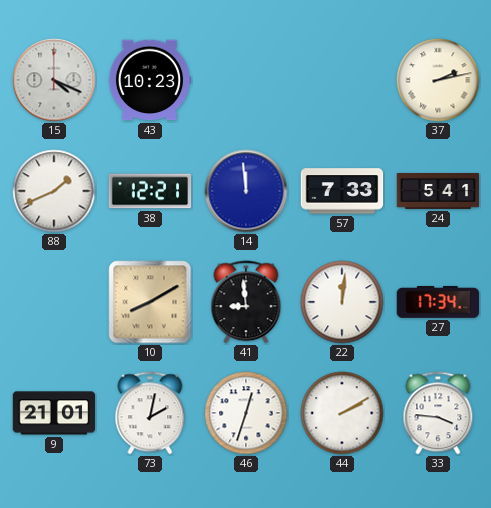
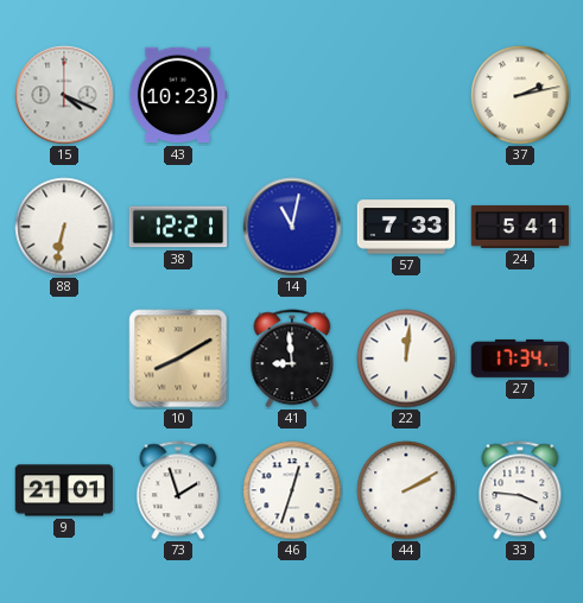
88: 1:41 -> 6:32
14: 11:59 -> 11:02
73: 2:02 -> 1:57
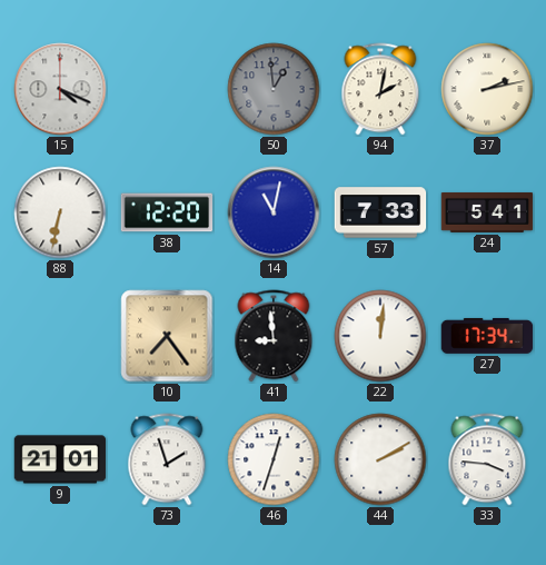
43: 10:23 -> none
50: none -> 12:59
94: none -> 2:02
38: 12:21 -> 12:20
10: 8:10 -> 7:24
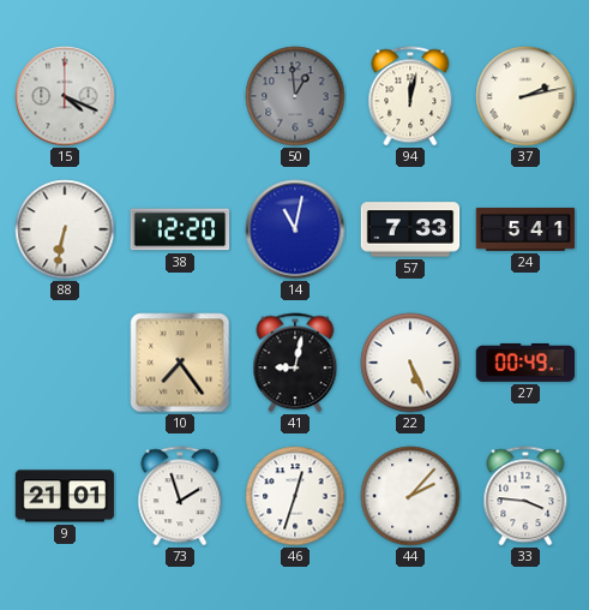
94: 2:02 -> 12:02
41: 8:59 -> 9:02
22: 12:01 -> 5:26
27: 17:34 -> 00:49
44: 2:10 -> 2:07
